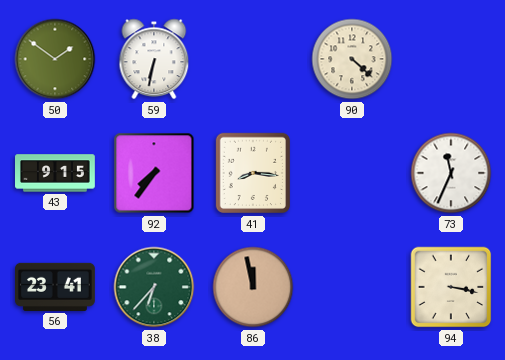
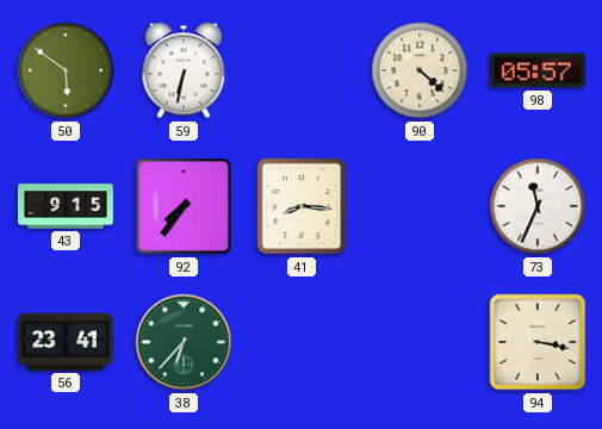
50: 1:51 -> 5:51
98: none -> 05:57
86: 11:58 -> none
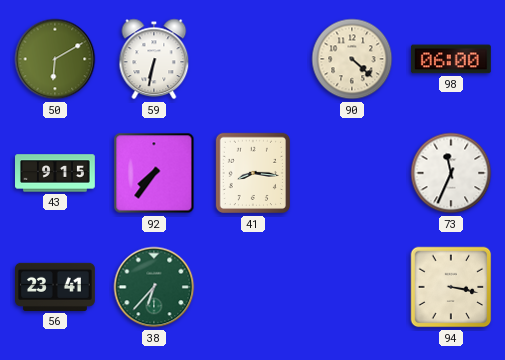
50: 5:51 -> 6:10
98: 05:57 -> 06:00
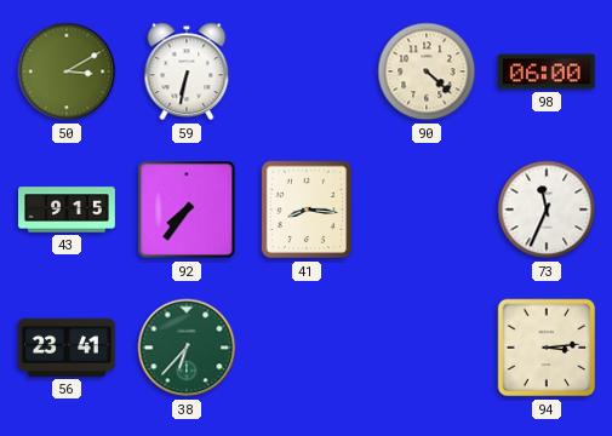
50: 6:10 -> 3:10
94: 3:17 -> 3:14
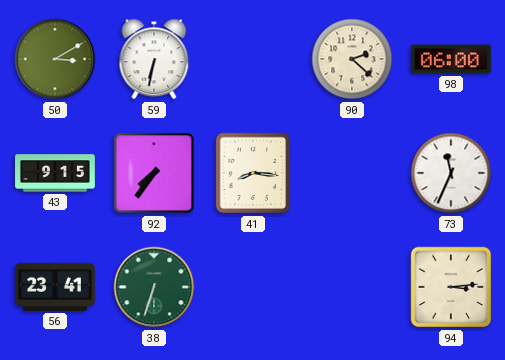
90: 4:22 -> 2:22
38: 6:37 -> 6:33
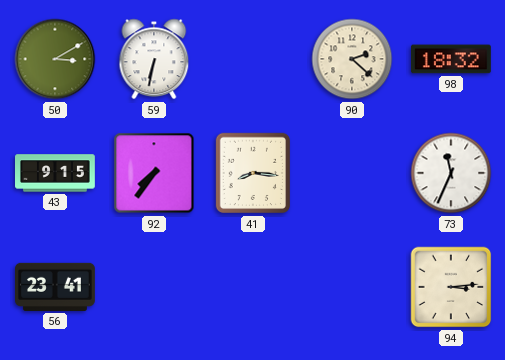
98: 06:00 -> 18:32
38: 6:33 -> none
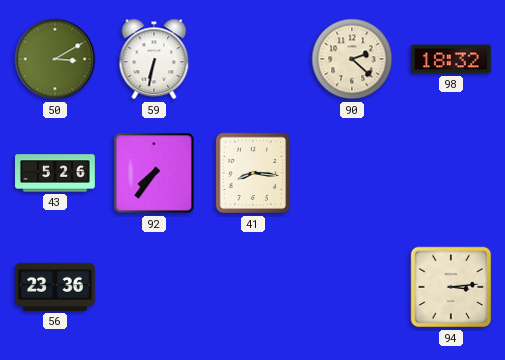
43: 9:15 -> 5:26
73: 11:34 -> none
56: 23:41 -> 23:36
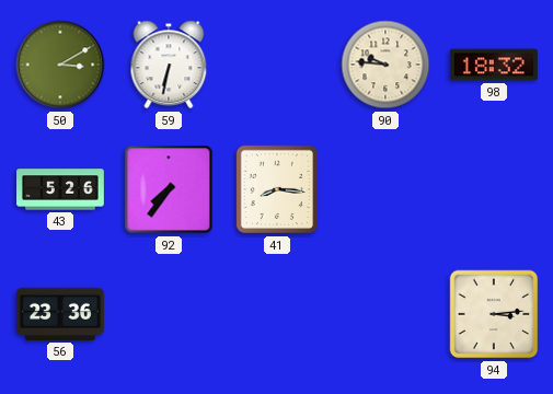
90: 2:22 -> 9:46
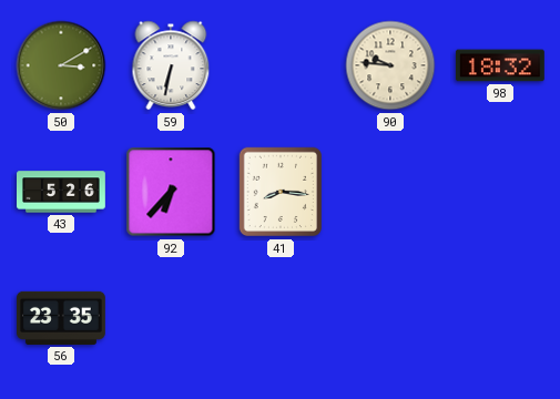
92: 7:36 -> 6:37
56: 23:36 -> 23:35
94: 3:14 -> none
